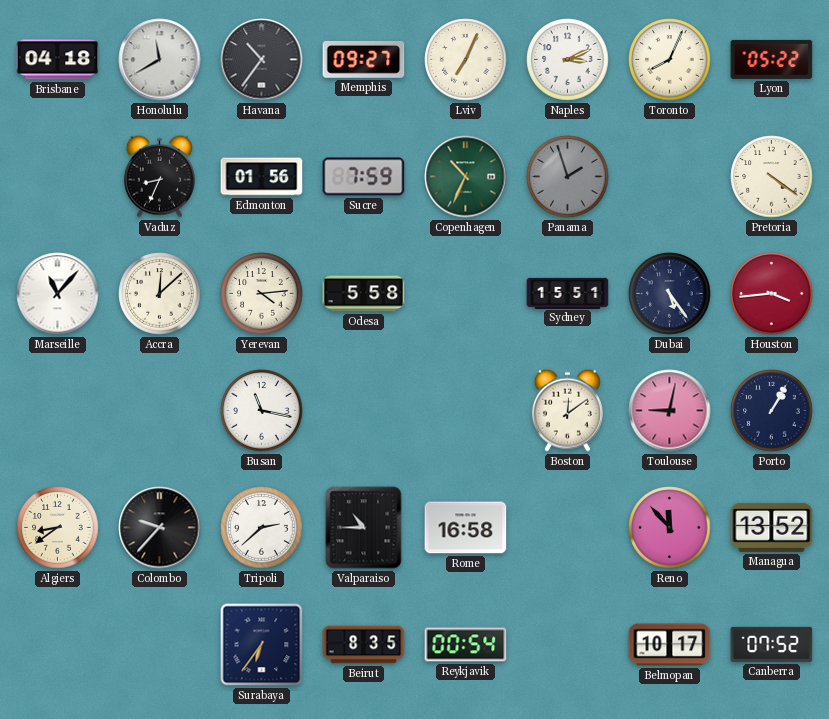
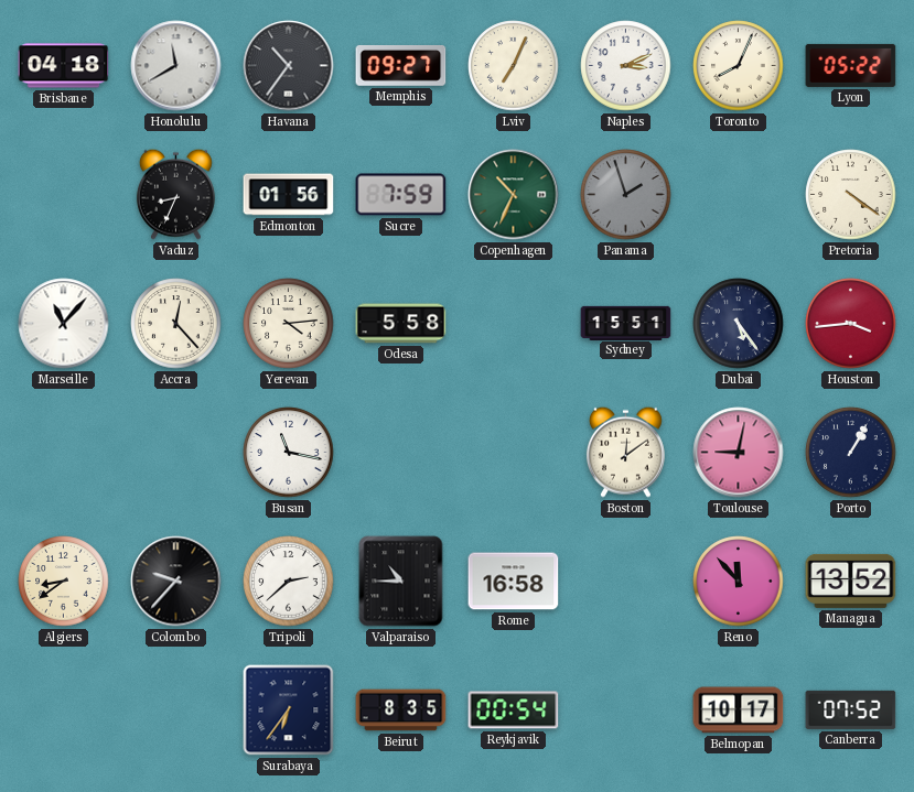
Accra: 12:08 -> 12:23
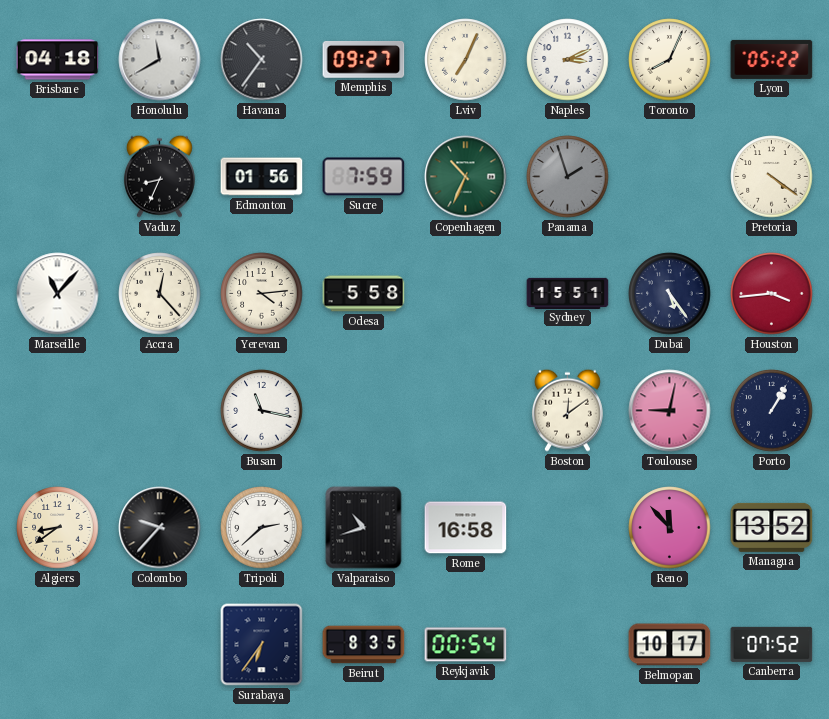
Valparaiso: 10:45 -> 10:42
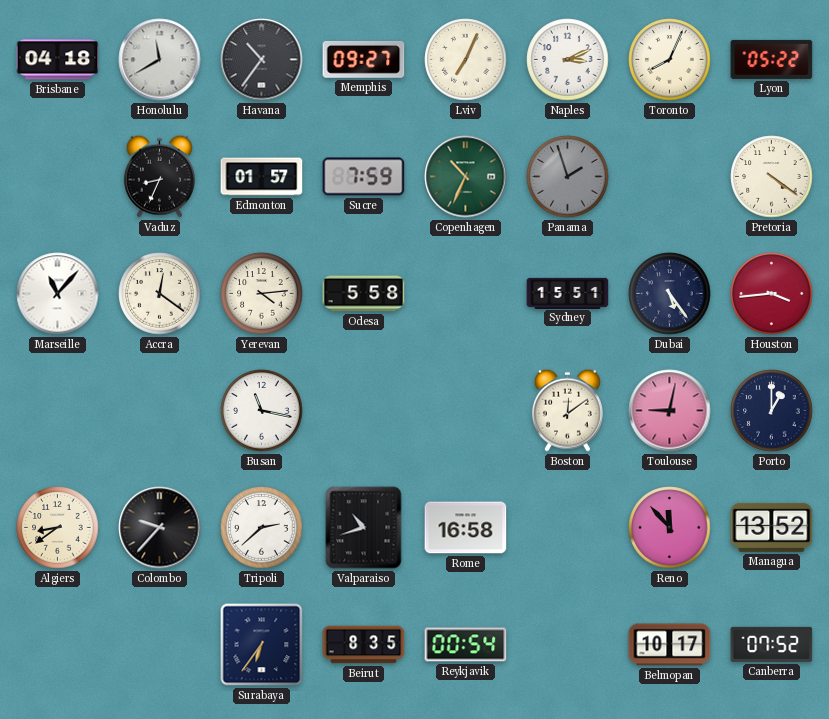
Edmonton: 01:56 -> 01:57
Accra: 12:23 -> 12:21
Porto: 1:05 -> 1:00
